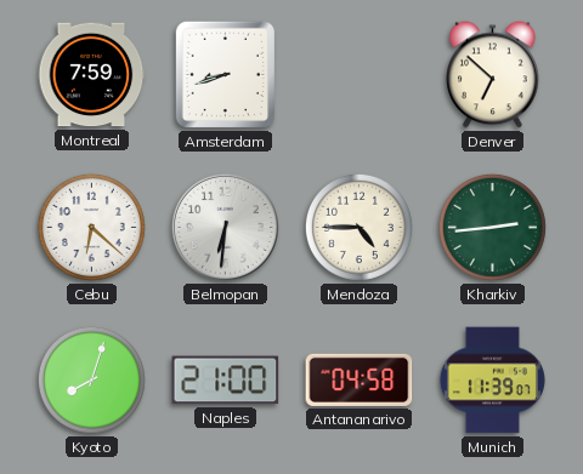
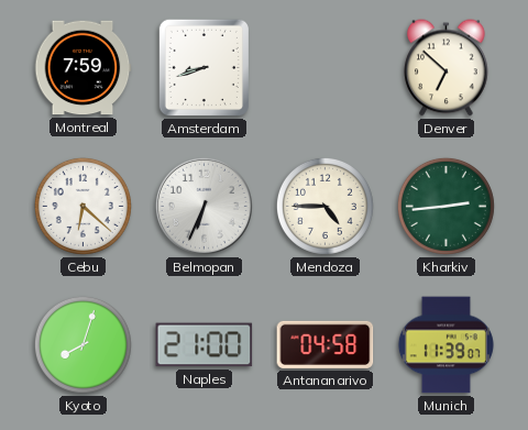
Belmopan: 6:31 -> 6:34
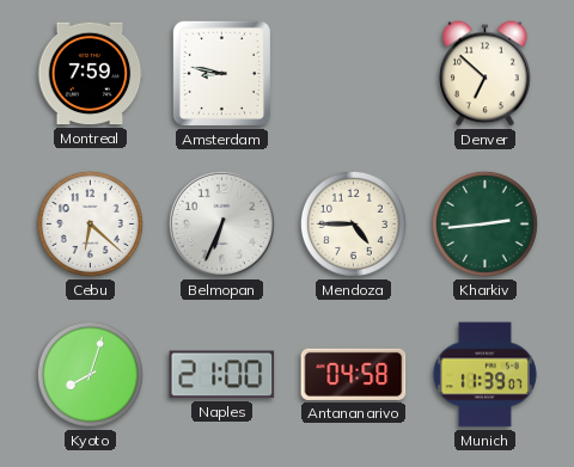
Amsterdam: 8:42 -> 8:47
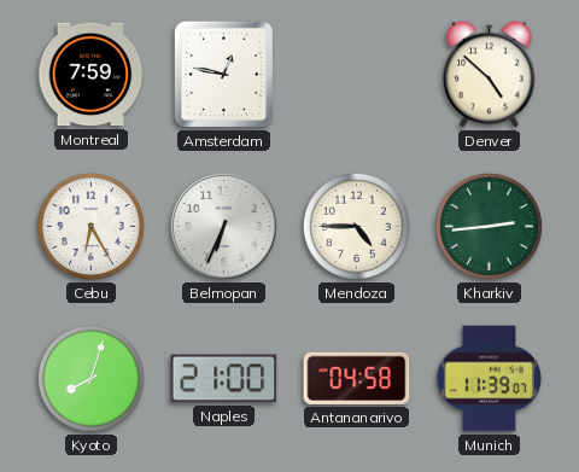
Amsterdam: 8:47 -> 12:47
Denver: 6:52 -> 4:52
Cebu: 6:22 -> 6:25
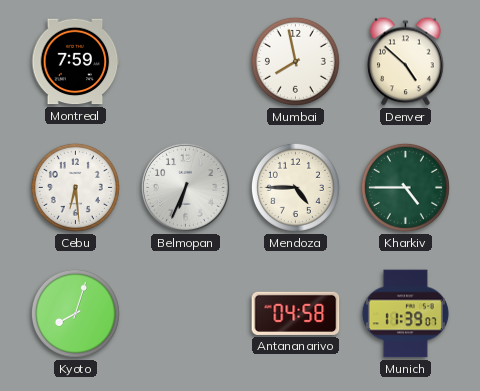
Amsterdam: 12:47 -> none
Mumbai: none -> 7:58
Cebu: 6:25 -> 6:29
Kharkiv: 2:44 -> 4:45
Naples: 21:00 -> none
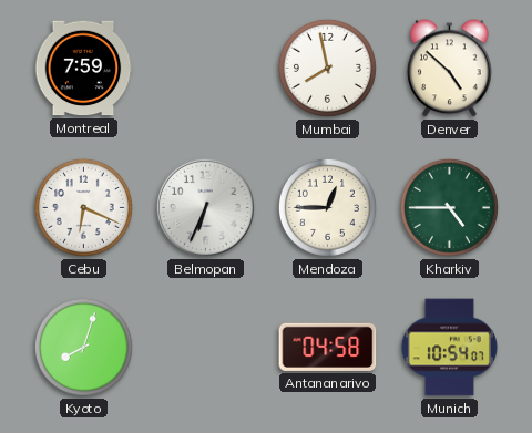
Cebu: 6:29 -> 6:19
Mendoza: 4:45 -> 12:45
Munich: 11:39 -> 10:54
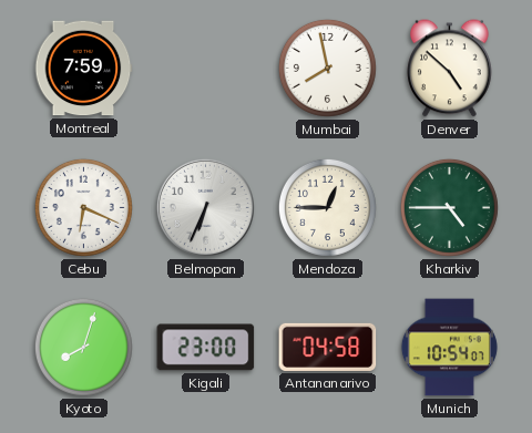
Kigali: none -> 23:00
